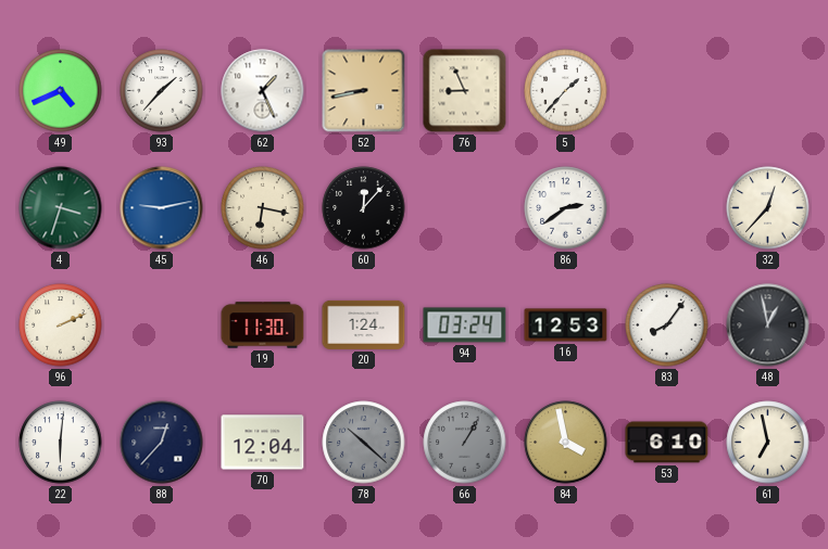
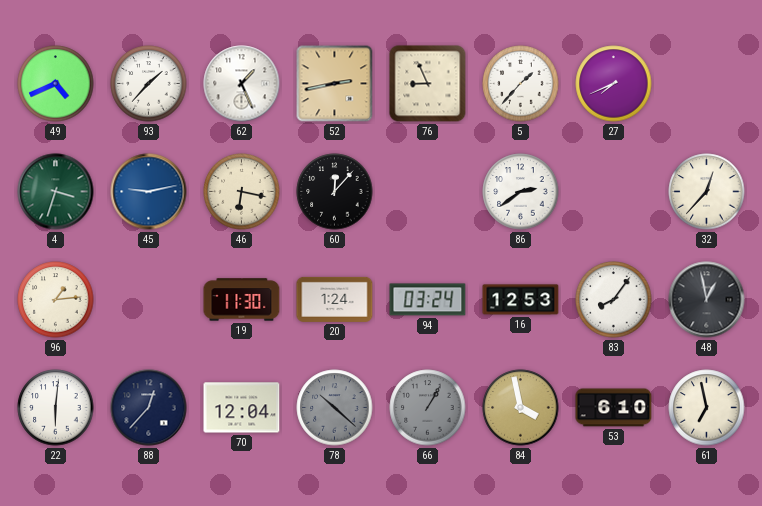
52: 8:43 -> 2:43
27: none -> 7:41
96: 2:11 -> 1:14
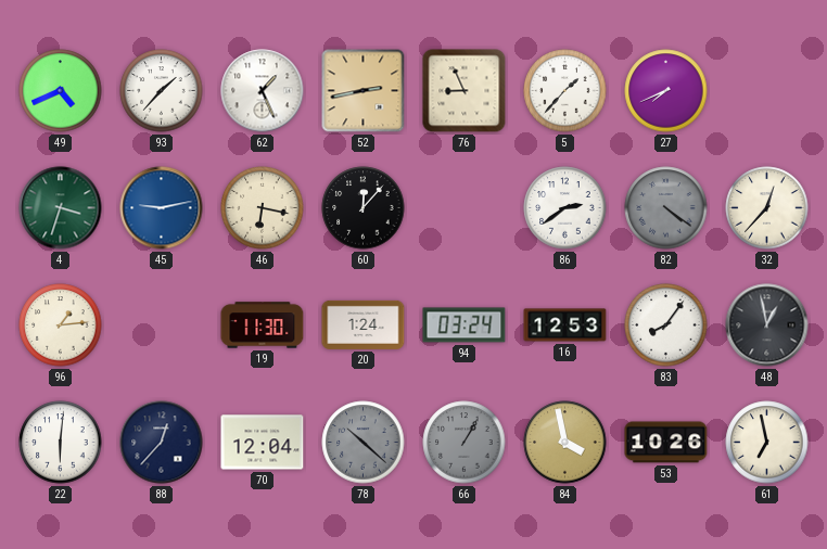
82: none -> 4:21
53: 6:10 -> 10:26
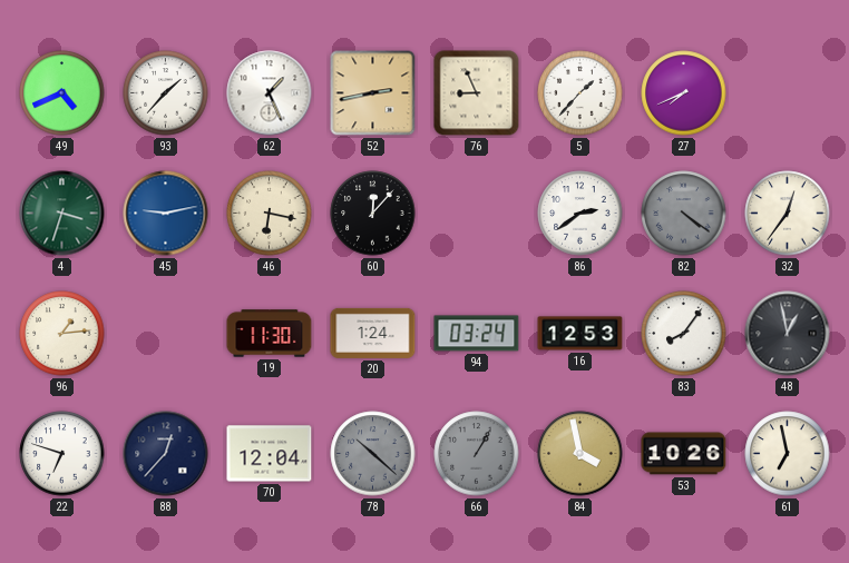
32: 12:37 -> 12:36
22: 6:01 -> 6:48
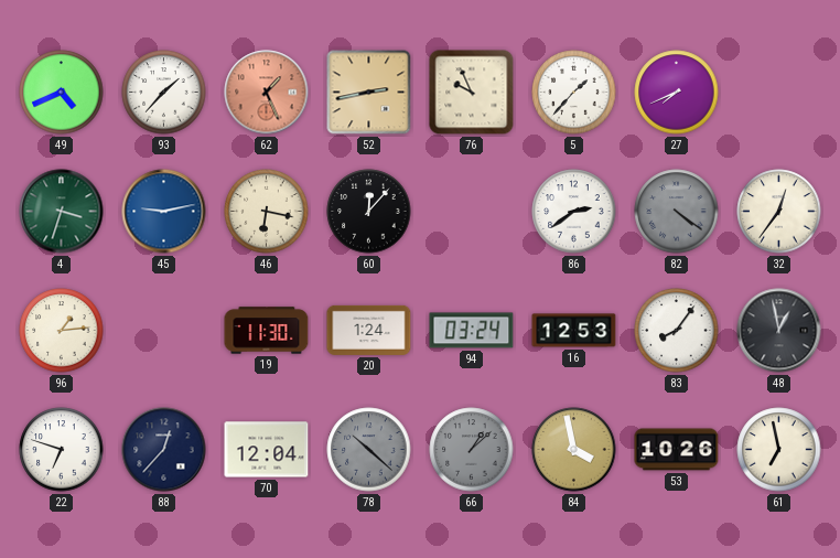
62 dial: white -> salmon
76: 8:56 -> 9:56
66: 1:05 -> 1:08
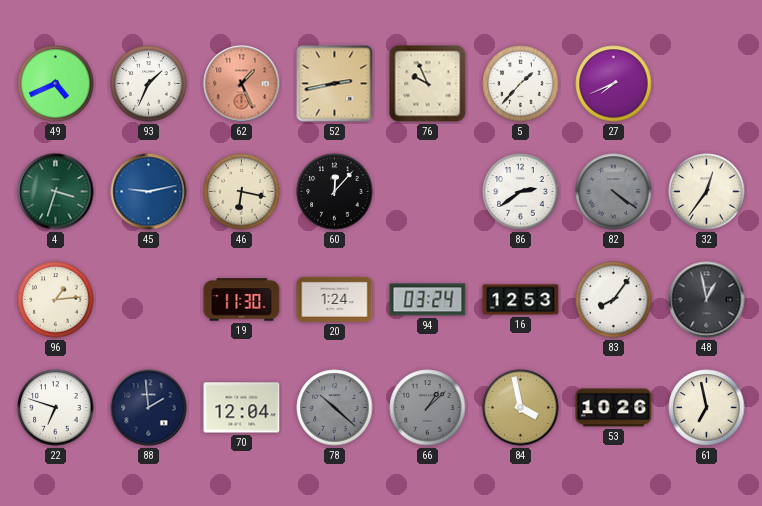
93: 1:37 -> 1:34
88: 12:37 -> 1:59
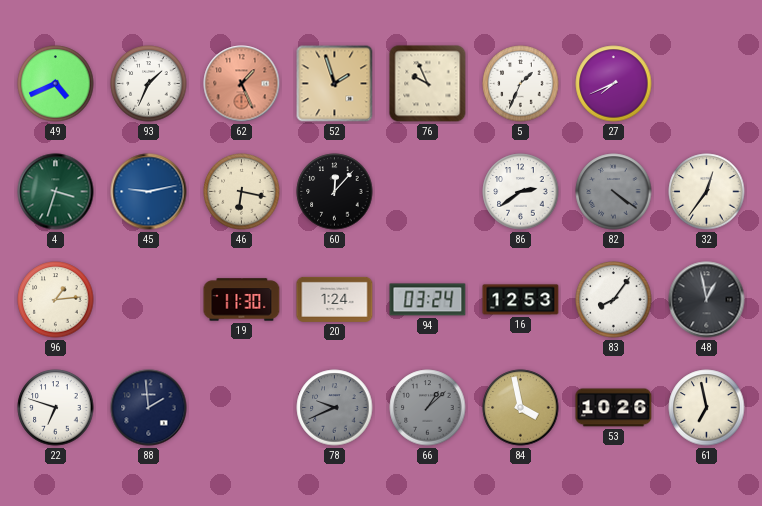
52: 2:43 -> 1:57
5: 1:37 -> 1:34
70: 12:04 -> none
78: 10:22 -> 9:41
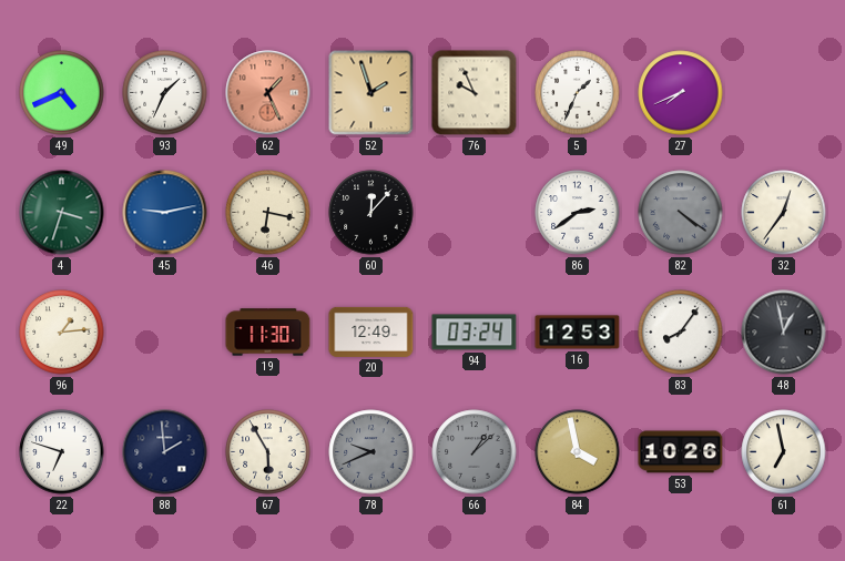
20: 1:24 -> 12:49
67: none -> 5:55
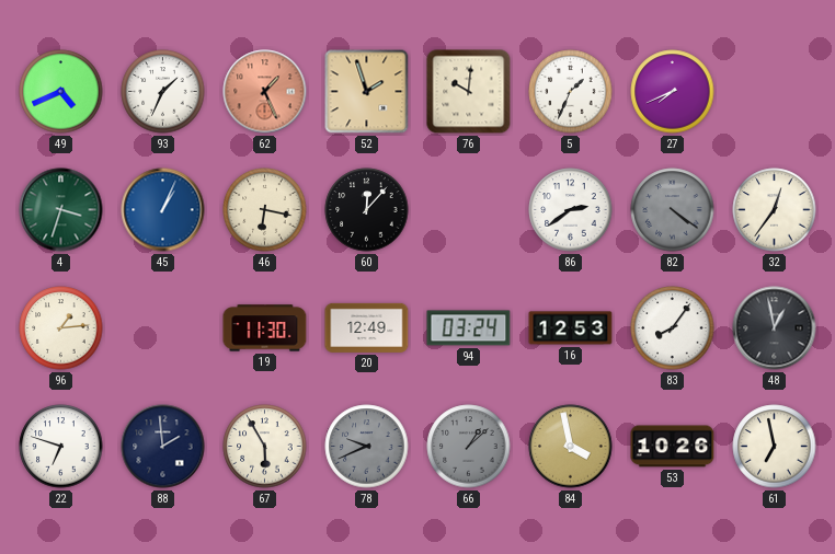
76: 9:56 -> 10:01
45: 9:13 -> 1:04
